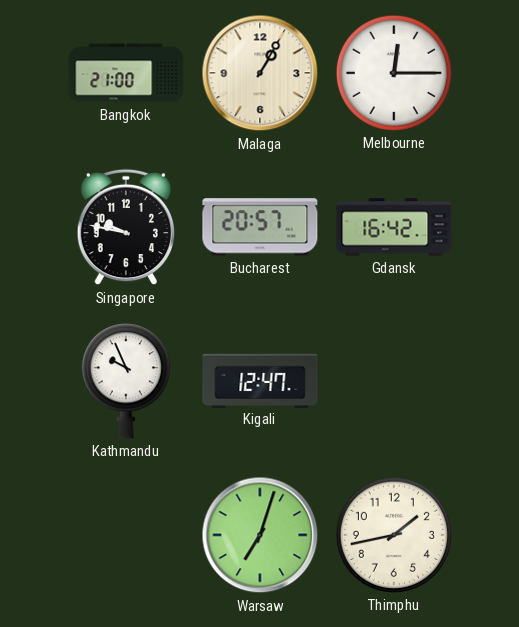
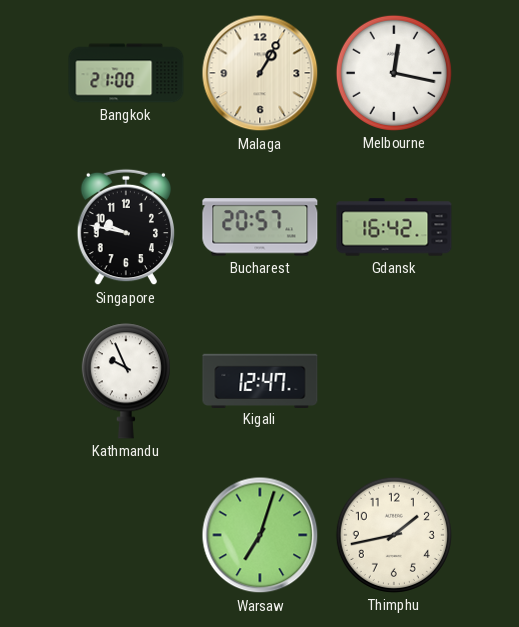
Melbourne: 12:15 -> 12:17
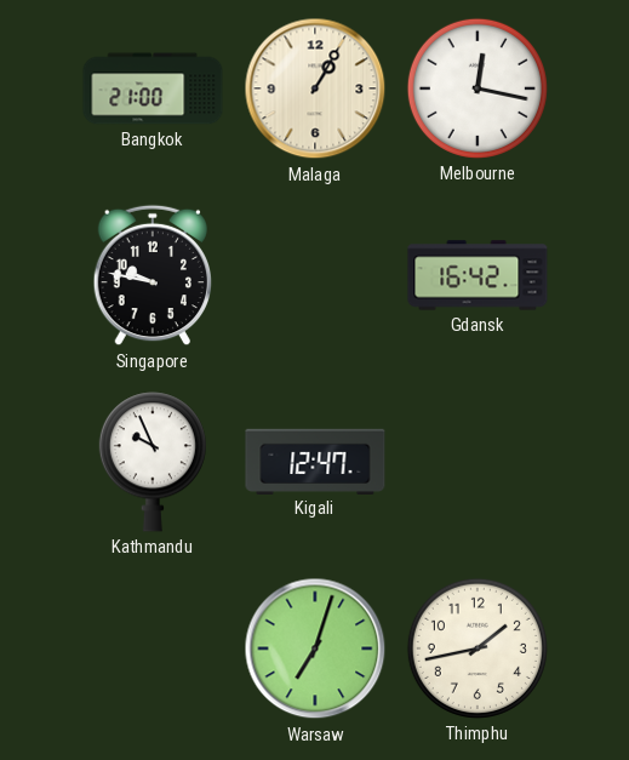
Bucharest: 20:57 -> none
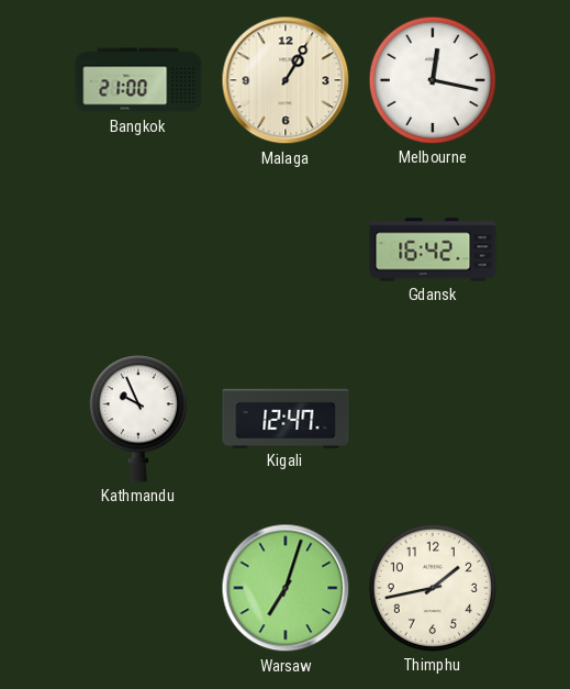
Singapore: 9:47 -> none
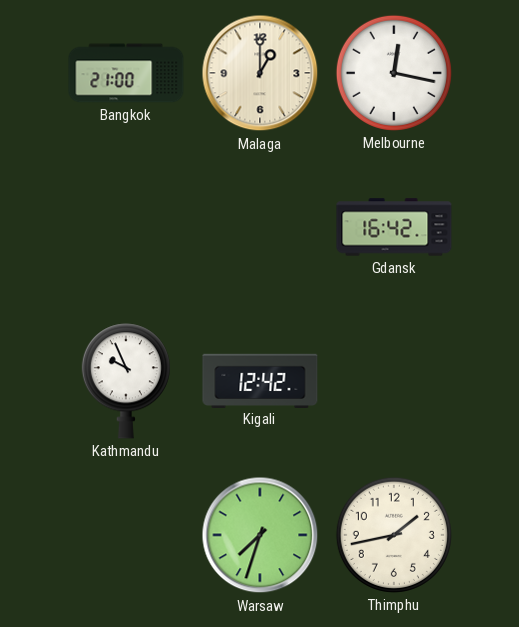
Malaga: 1:05 -> 1:00
Kigali: 12:47 -> 12:42
Warsaw: 7:03 -> 7:33
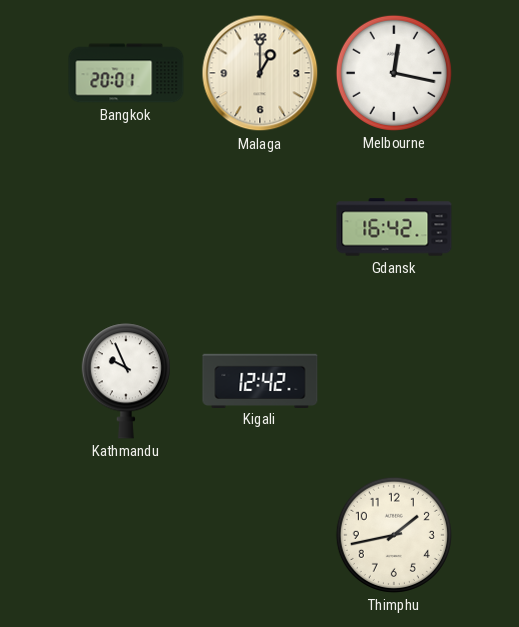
Bangkok: 21:00 -> 20:01
Warsaw: 7:33 -> none
